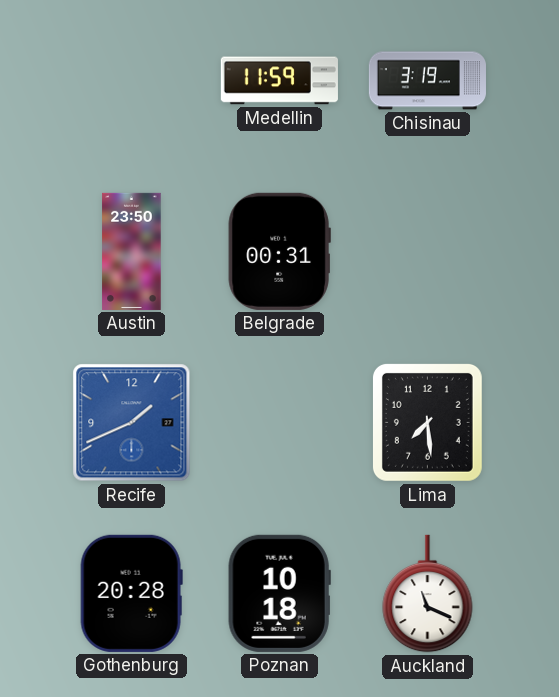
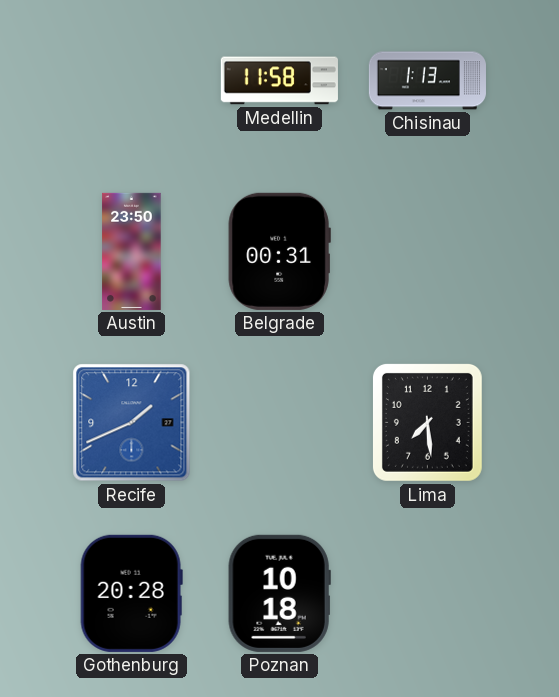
Medellin: 11:59 -> 11:58
Chisinau: 3:19 -> 1:13
Auckland: 11:19 -> none
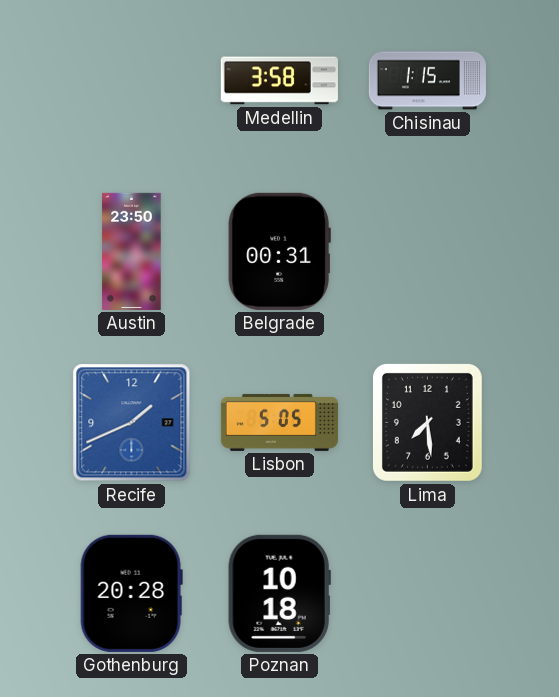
Medellin: 11:58 -> 3:58
Chisinau: 1:13 -> 1:15
Lisbon: none -> 5:05
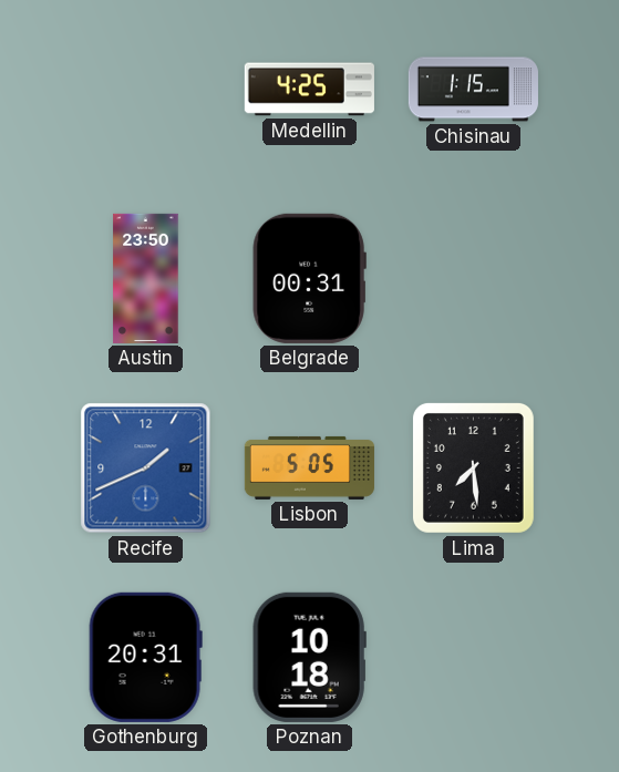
Medellin: 3:58 -> 4:25
Gothenburg: 20:28 -> 20:31
